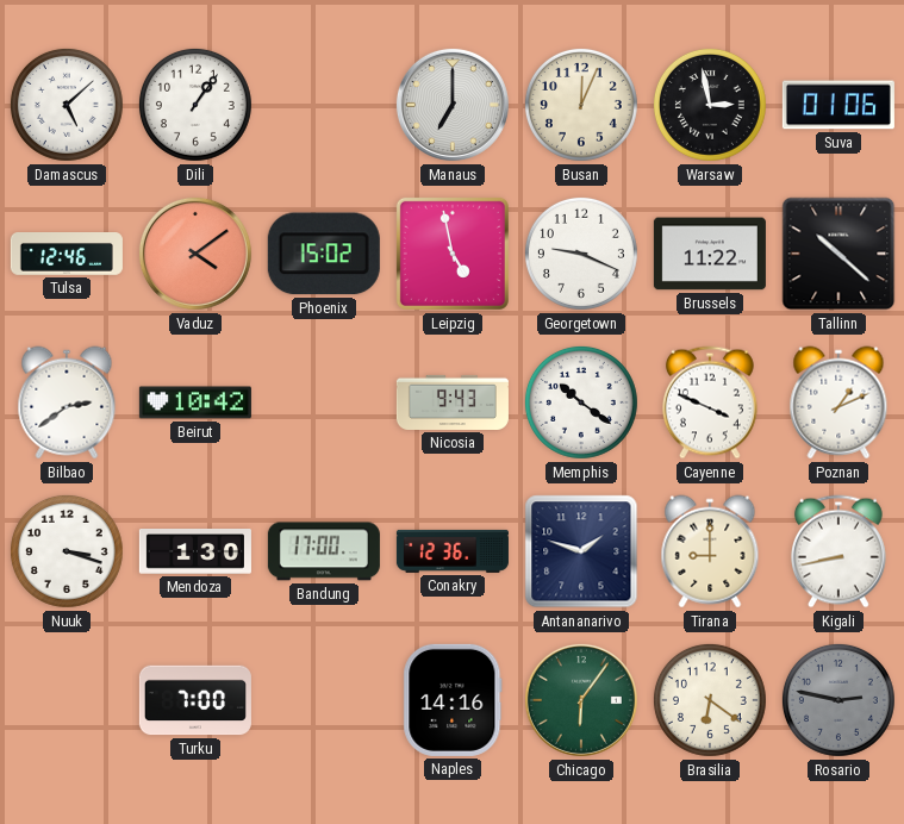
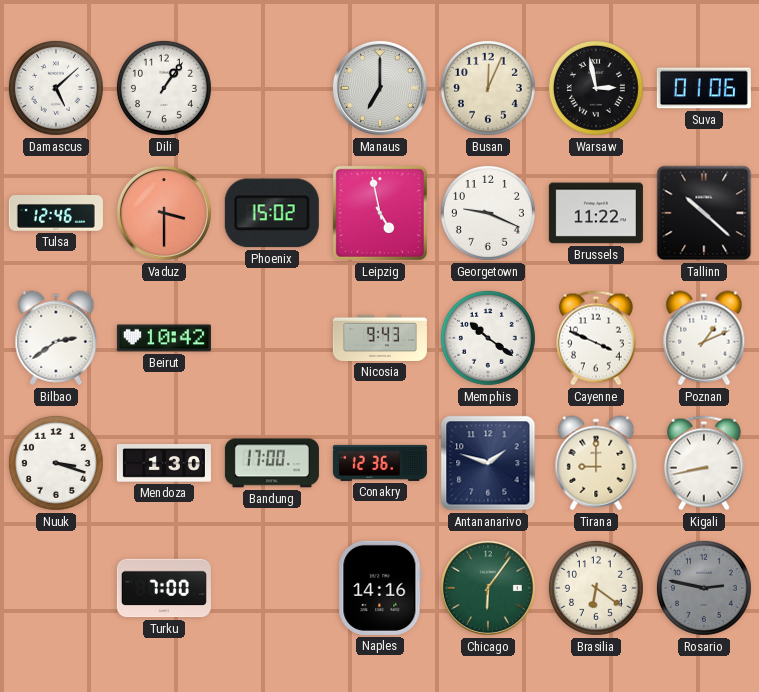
Vaduz: 4:09 -> 3:30
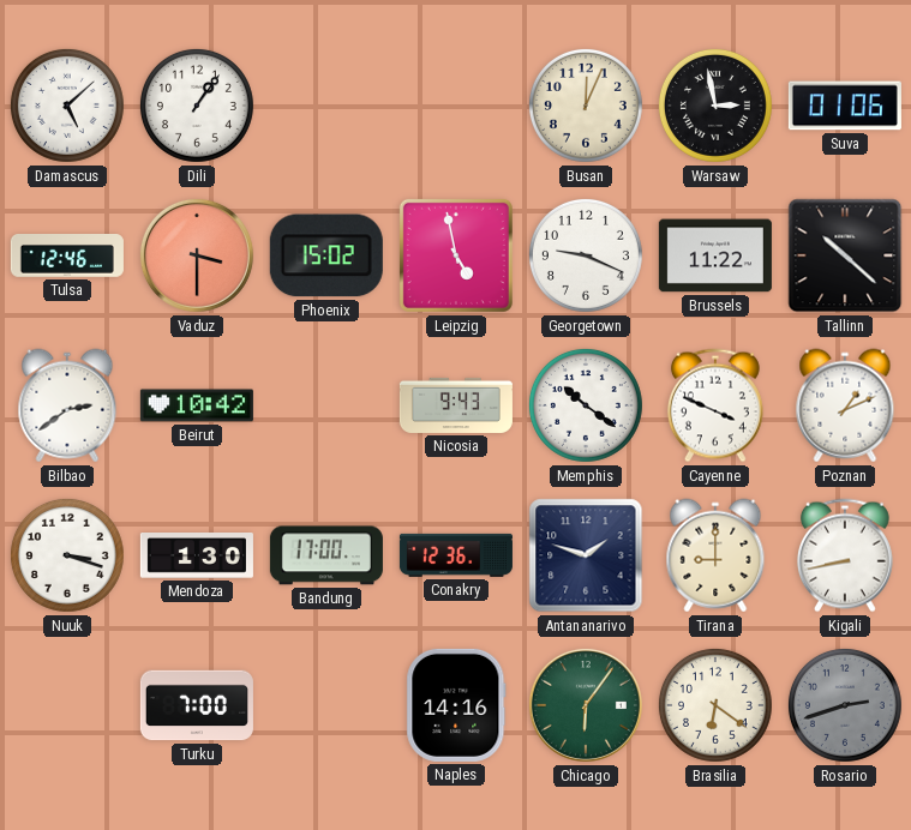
Manaus: 7:00 -> none
Rosario: 2:47 -> 2:42
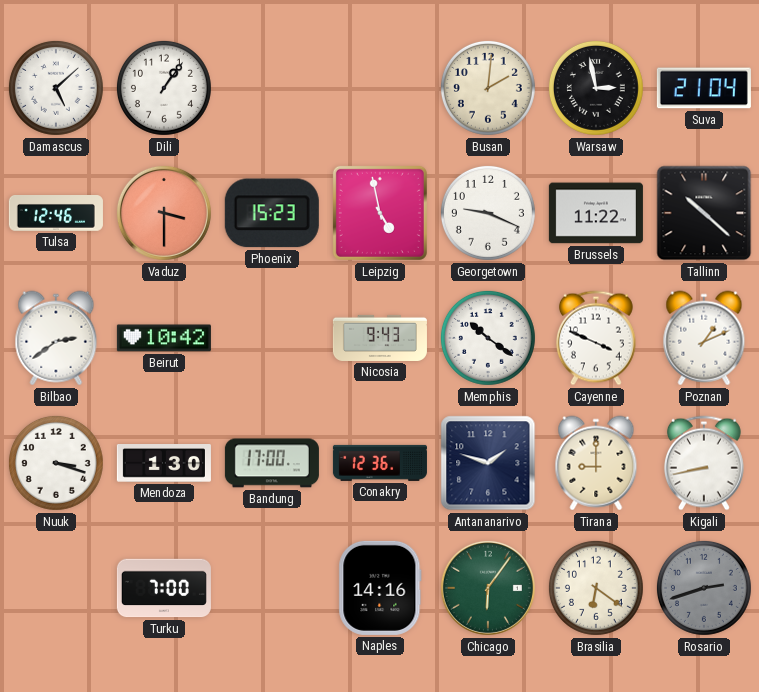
Busan: 12:04 -> 2:01
Suva: 01:06 -> 21:04
Phoenix: 15:02 -> 15:23
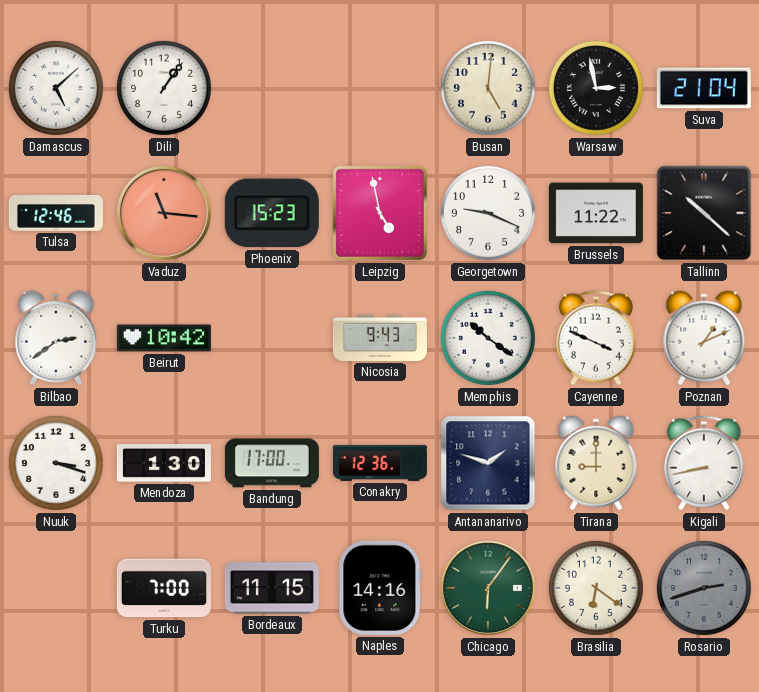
Busan: 2:01 -> 5:01
Vaduz: 3:30 -> 11:16
Bordeaux: none -> 11:15
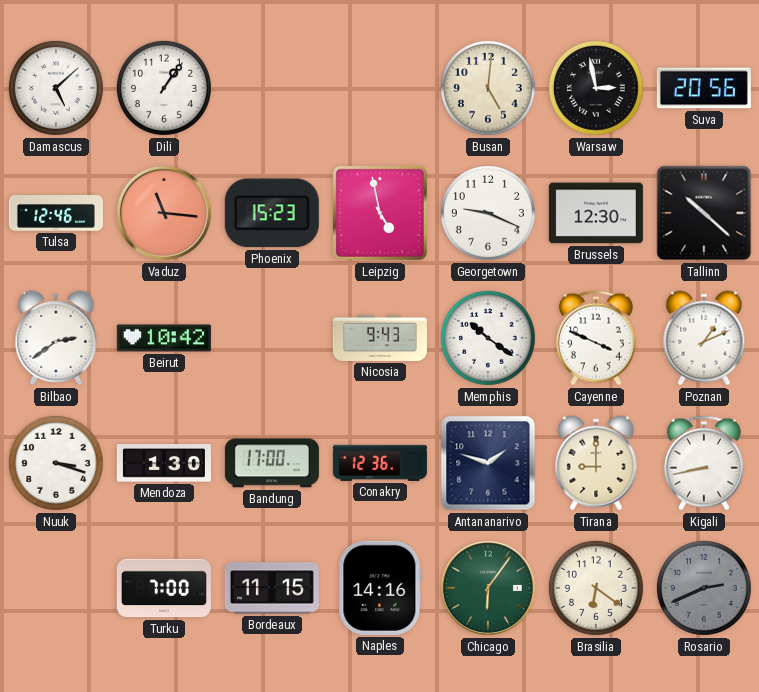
Suva: 21:04 -> 20:56
Brussels: 11:22 -> 12:30
Rosario: 2:42 -> 2:41
